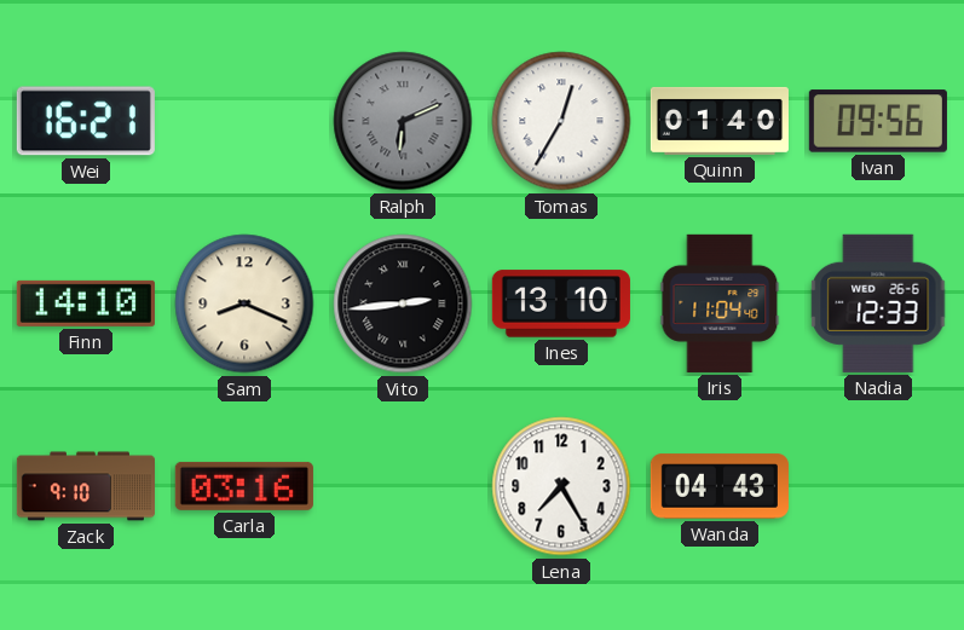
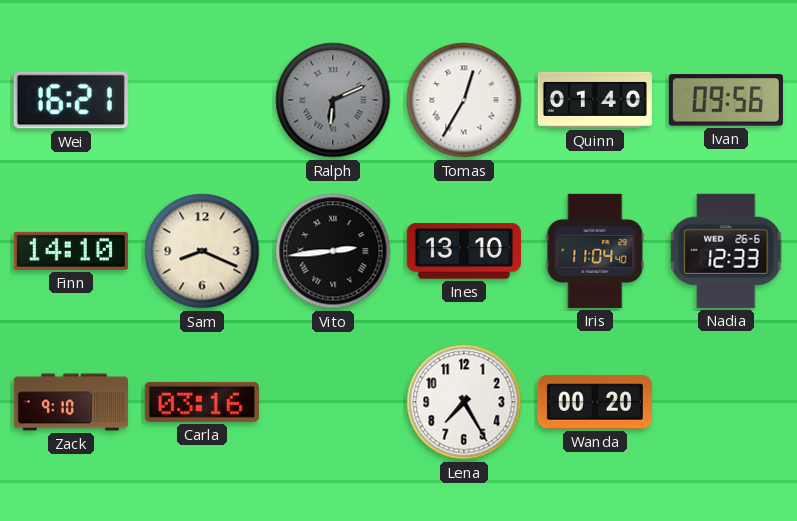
Wanda: 04:43 -> 00:20
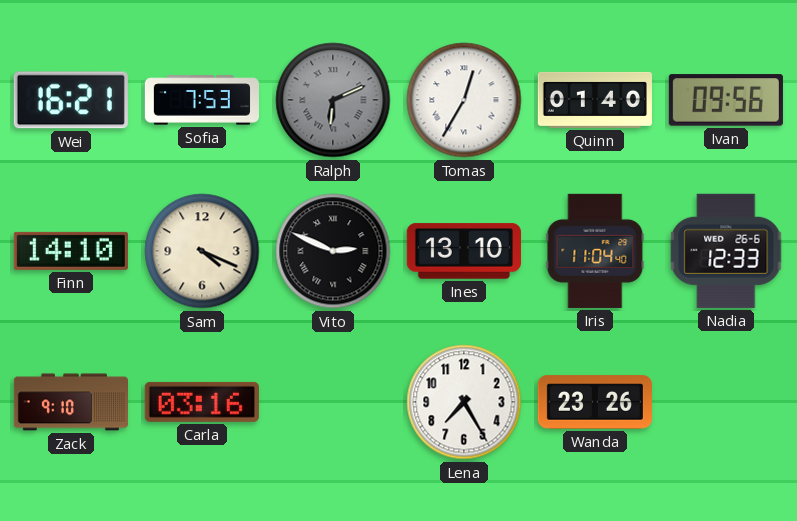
Sofia: none -> 7:53
Sam: 8:19 -> 4:19
Vito: 2:44 -> 2:49
Wanda: 00:20 -> 23:26
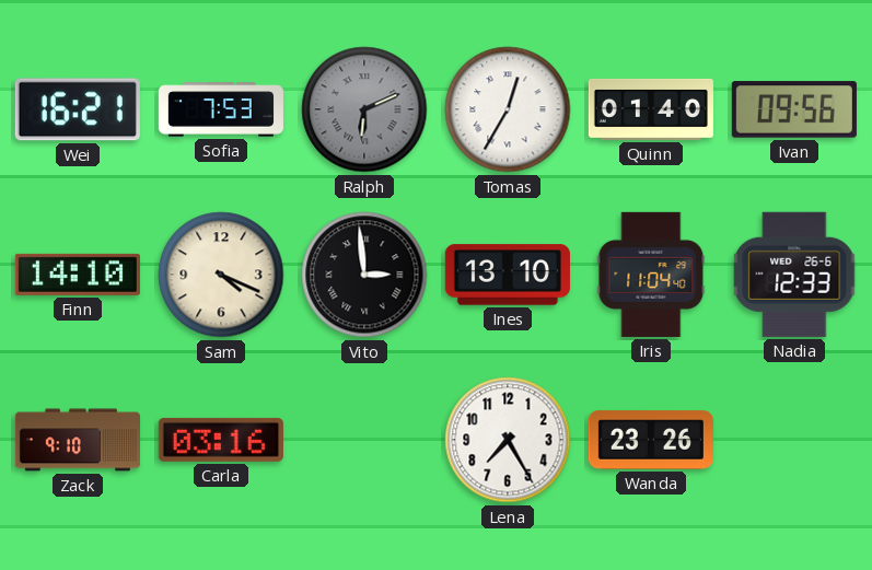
Vito: 2:49 -> 2:59
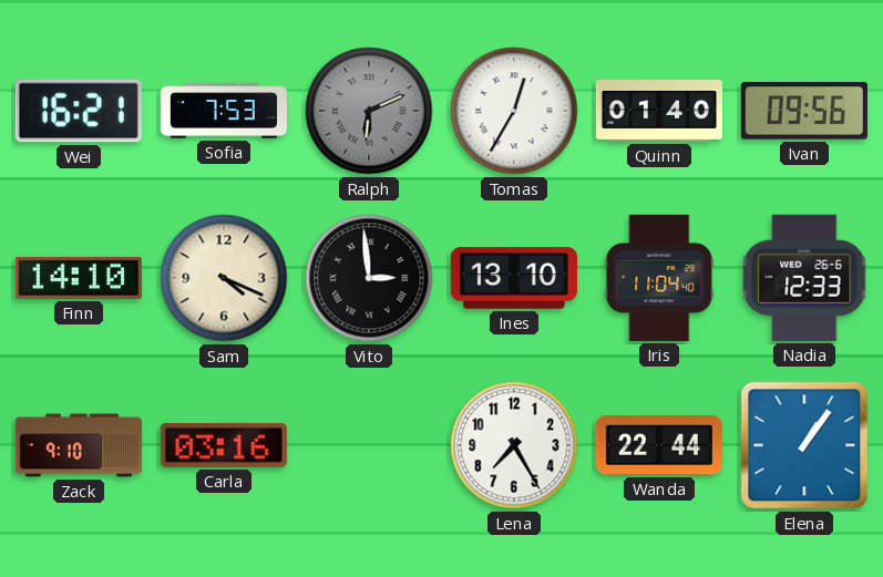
Wanda: 23:26 -> 22:44
Elena: none -> 1:06
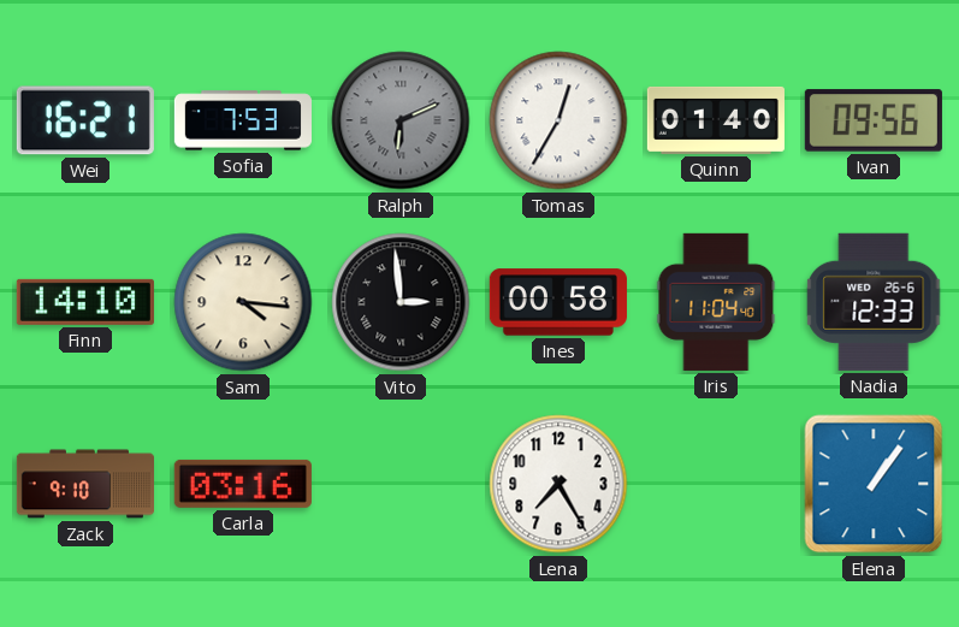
Sam: 4:19 -> 4:16
Ines: 13:10 -> 00:58
Wanda: 22:44 -> none
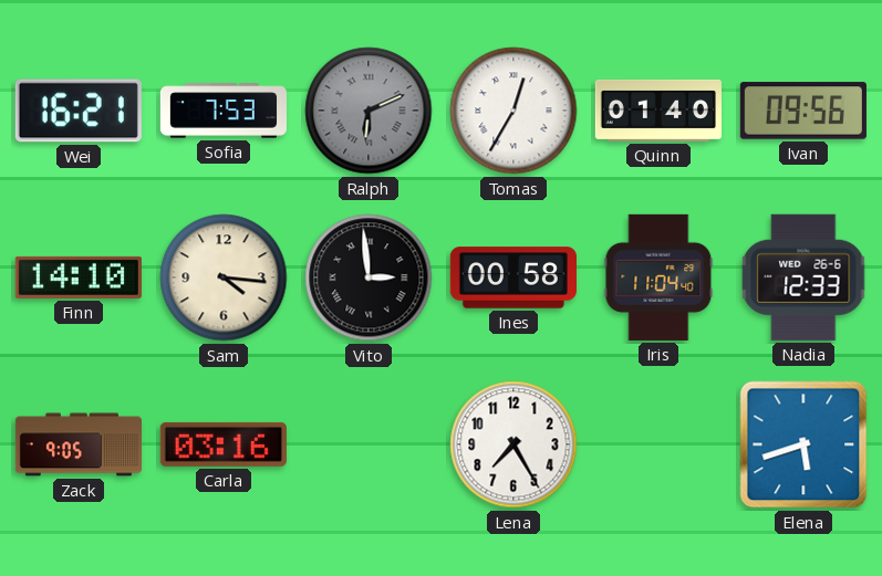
Zack: 9:10 -> 9:05
Elena: 1:06 -> 5:42
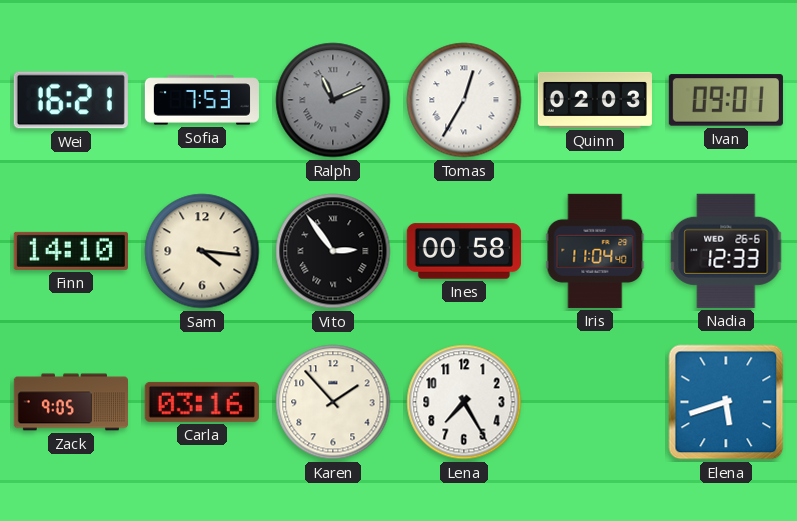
Ralph: 6:11 -> 11:11
Quinn: 01:40 -> 02:03
Ivan: 09:56 -> 09:01
Vito: 2:59 -> 2:54
Karen: none -> 1:53
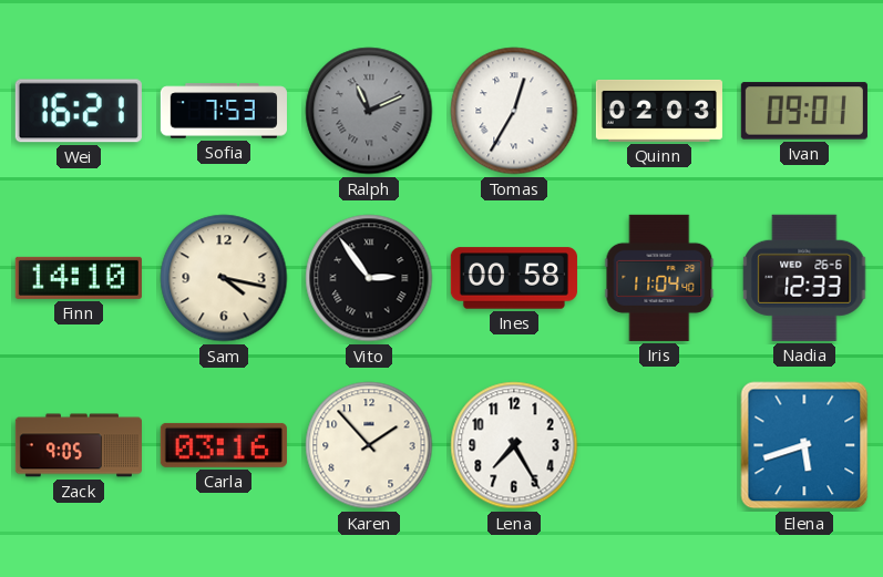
Sam: 4:16 -> 4:17
